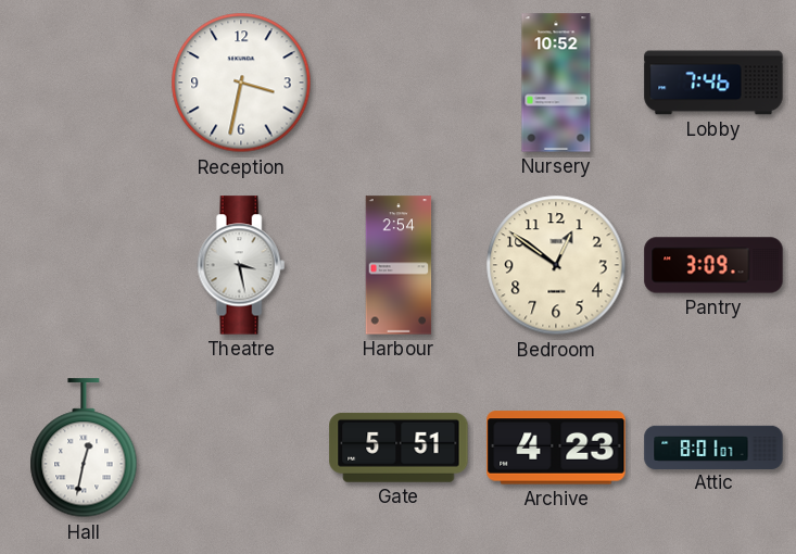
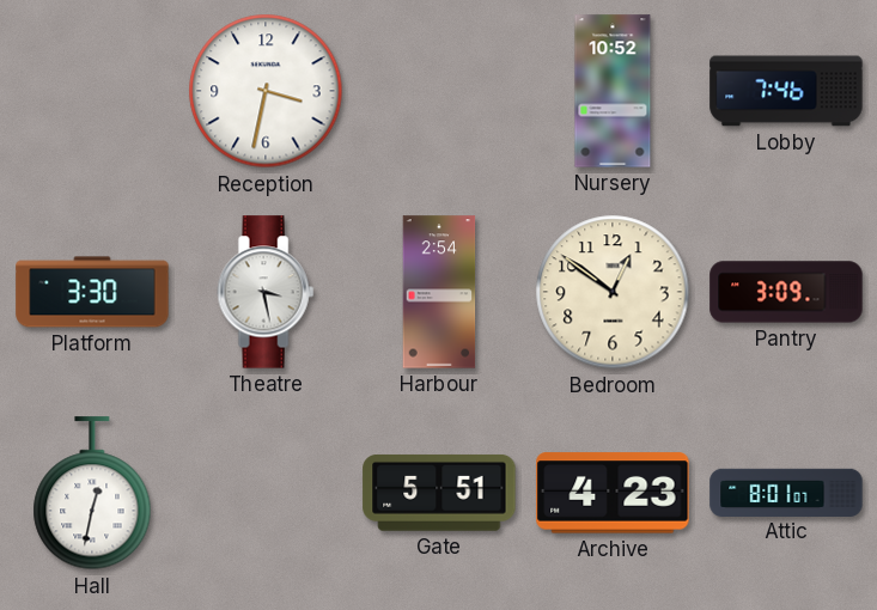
Platform: none -> 3:30
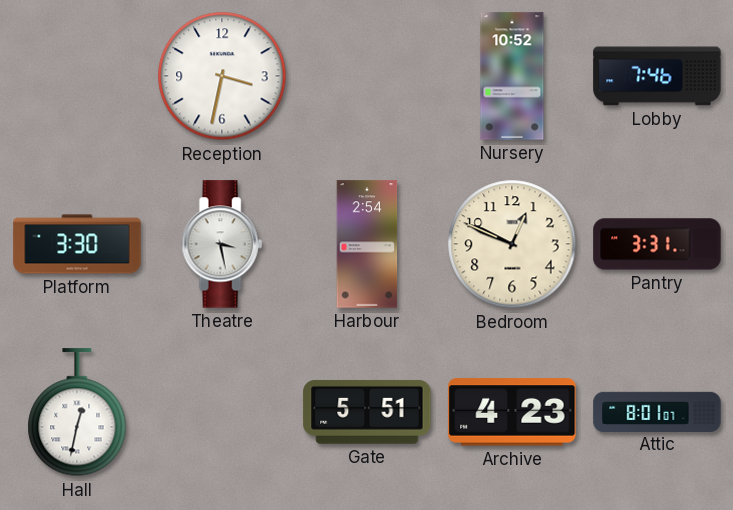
Bedroom: 12:51 -> 12:49
Pantry: 3:09 -> 3:31
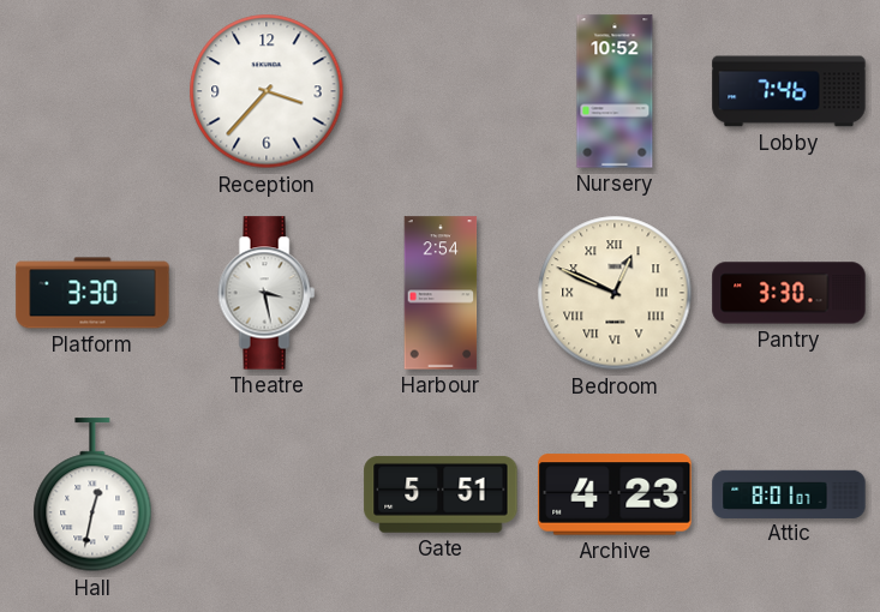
Reception: 3:32 -> 3:37
Bedroom numerals: Arabic -> Roman
Pantry: 3:31 -> 3:30
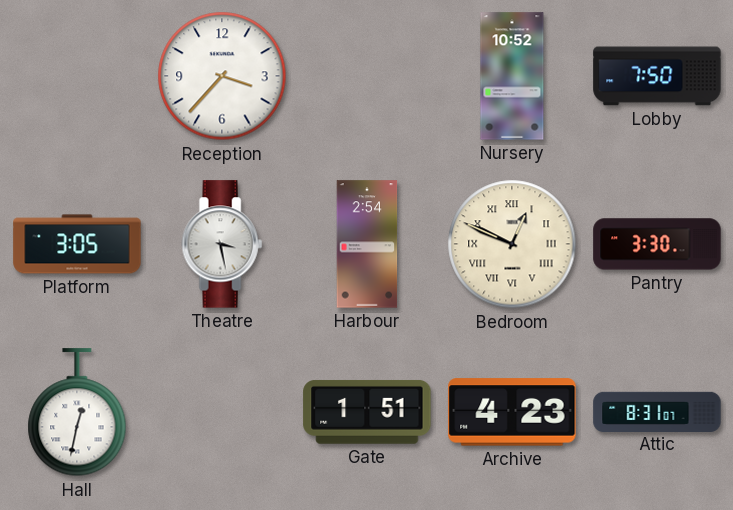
Lobby: 7:46 -> 7:50
Platform: 3:30 -> 3:05
Gate: 5:51 -> 1:51
Attic: 8:01 -> 8:31
